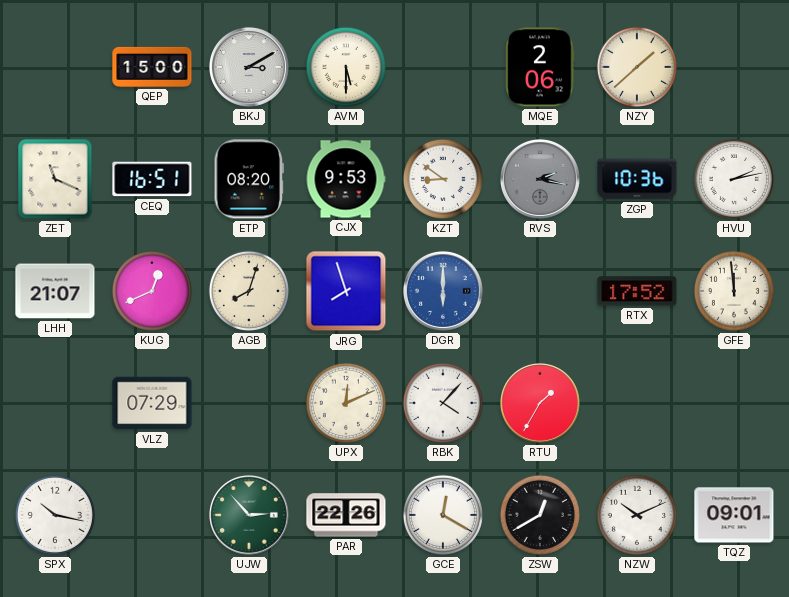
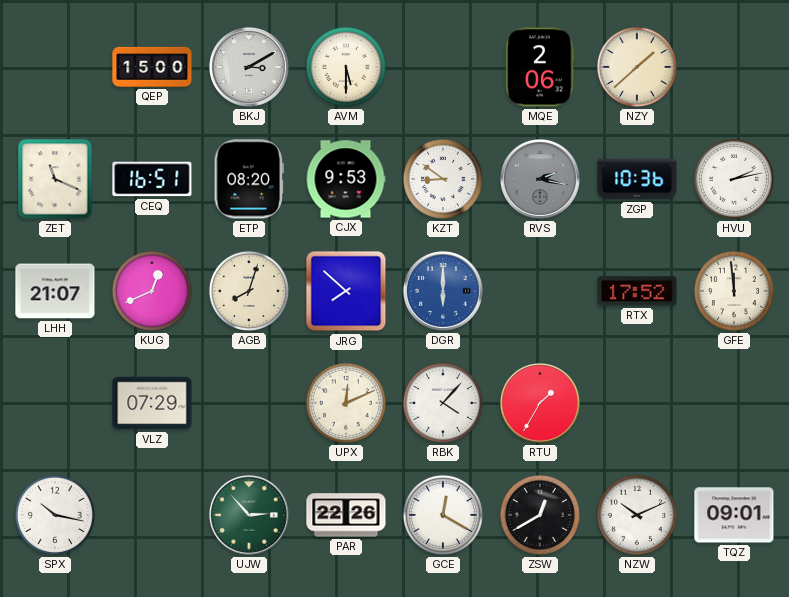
JRG: 7:57 -> 7:52
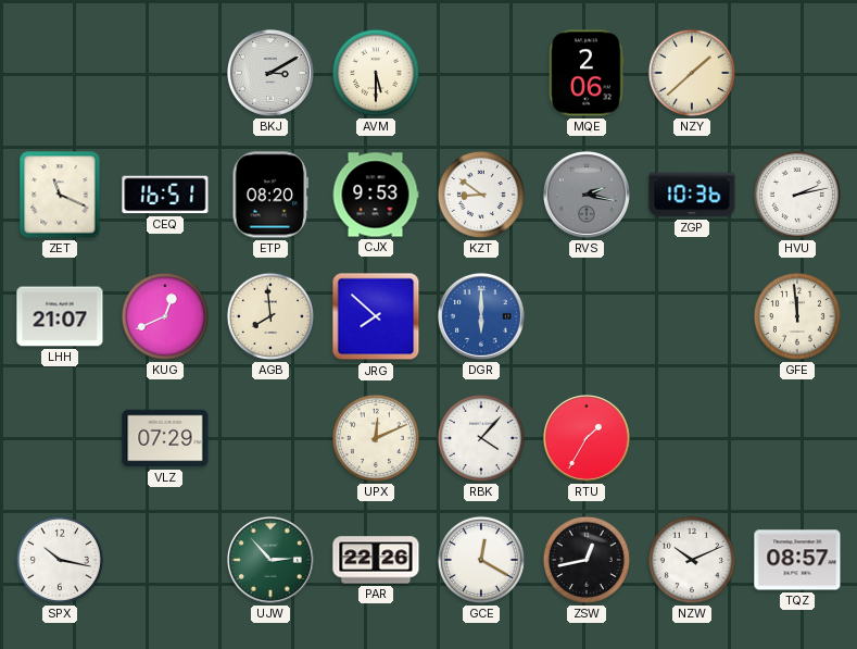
QEP: 15:00 -> none
AGB: 8:03 -> 7:59
RTX: 17:52 -> none
ZSW: 12:40 -> 12:43
TQZ: 09:01 -> 08:57
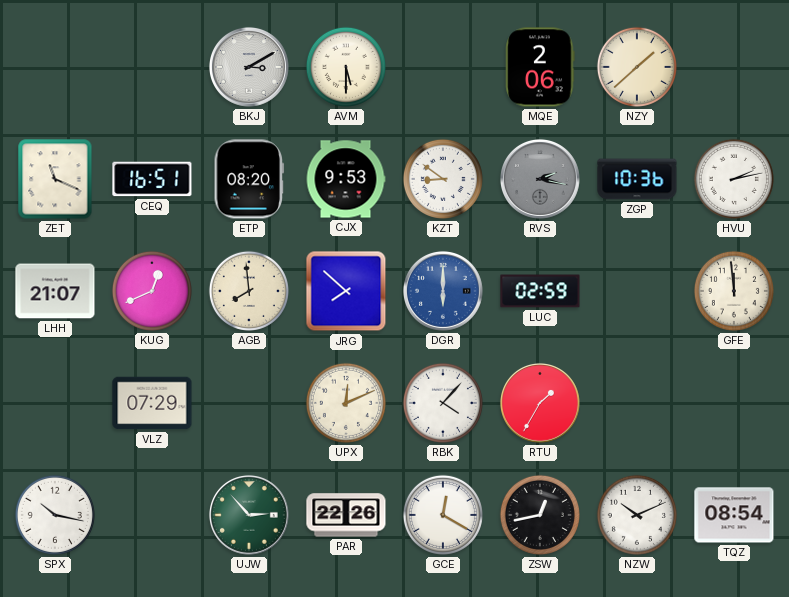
LUC: none -> 02:59
TQZ: 08:57 -> 08:54
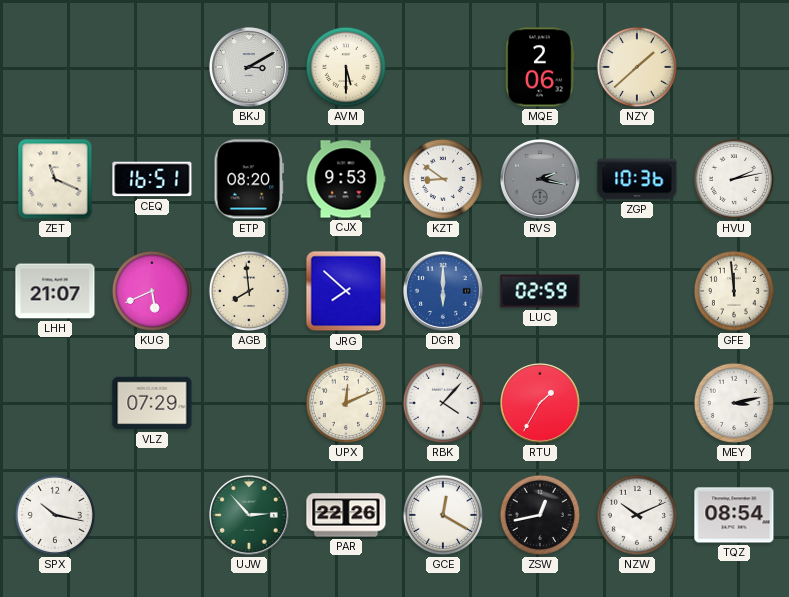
KUG: 12:41 -> 5:41
MEY: none -> 3:13
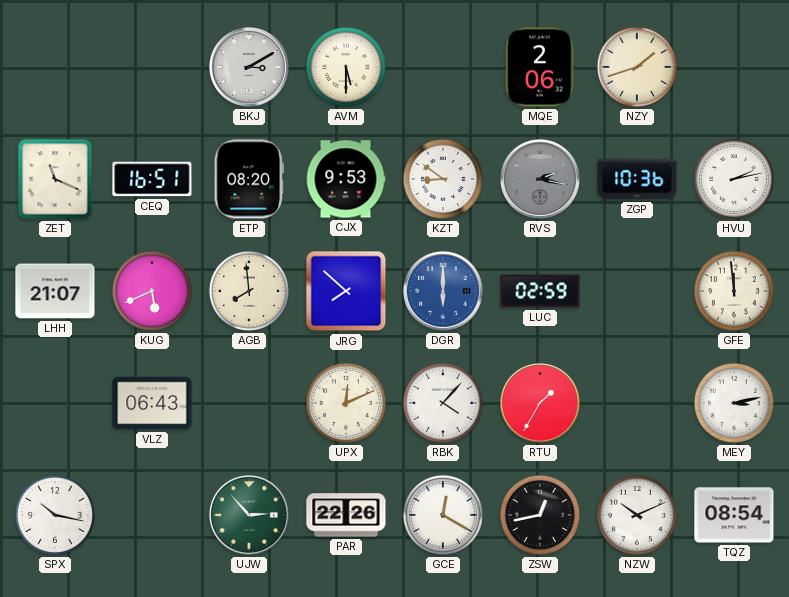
NZY: 1:38 -> 1:42
VLZ: 07:29 -> 06:43
